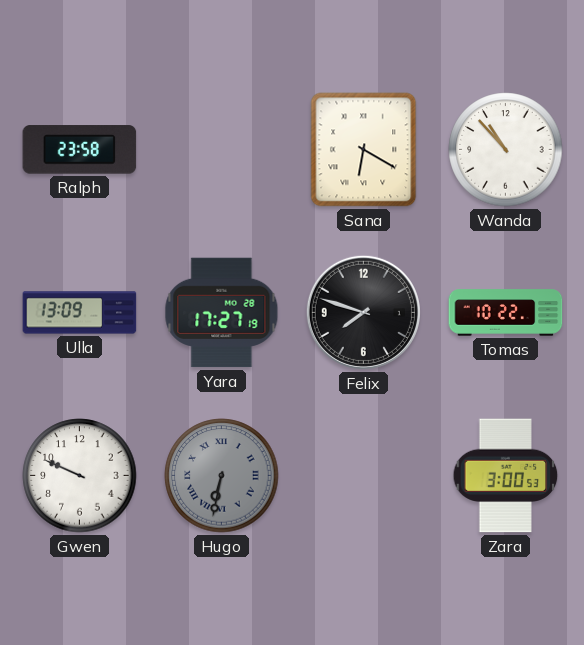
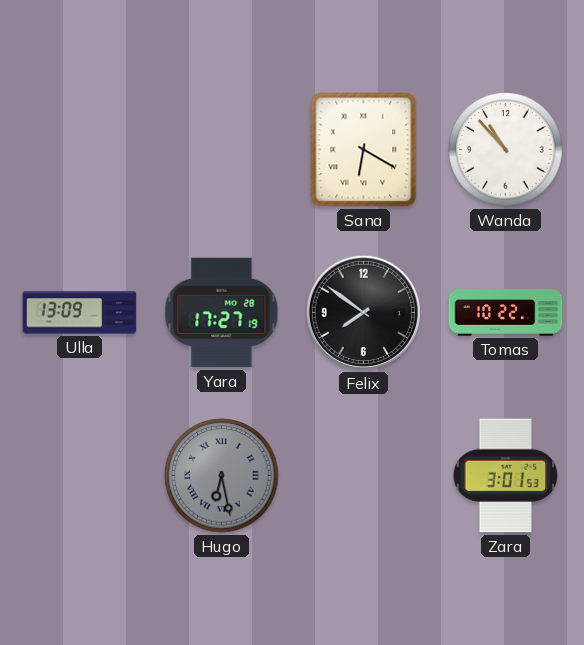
Ralph: 23:58 -> none
Felix: 7:48 -> 7:51
Gwen: 9:49 -> none
Hugo: 6:32 -> 6:28
Zara: 3:00 -> 3:01
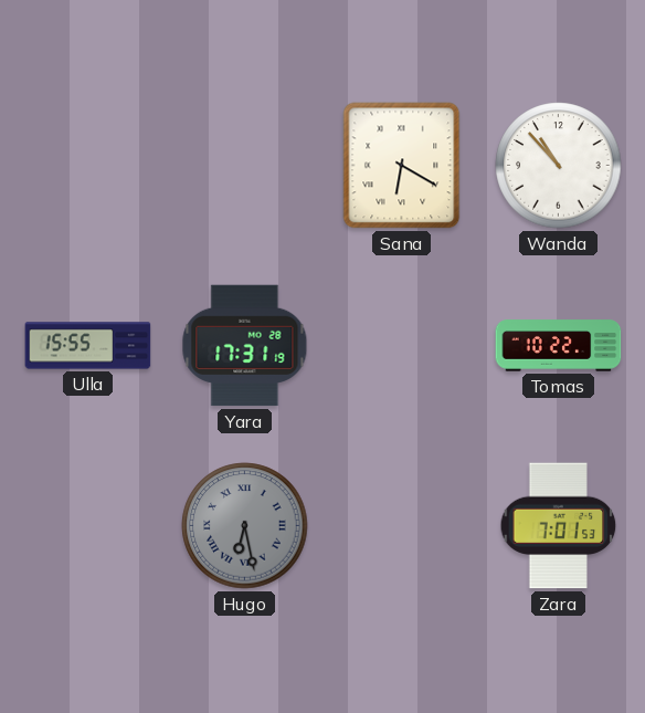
Ulla: 13:09 -> 15:55
Yara: 17:27 -> 17:31
Felix: 7:51 -> none
Zara: 3:01 -> 7:01
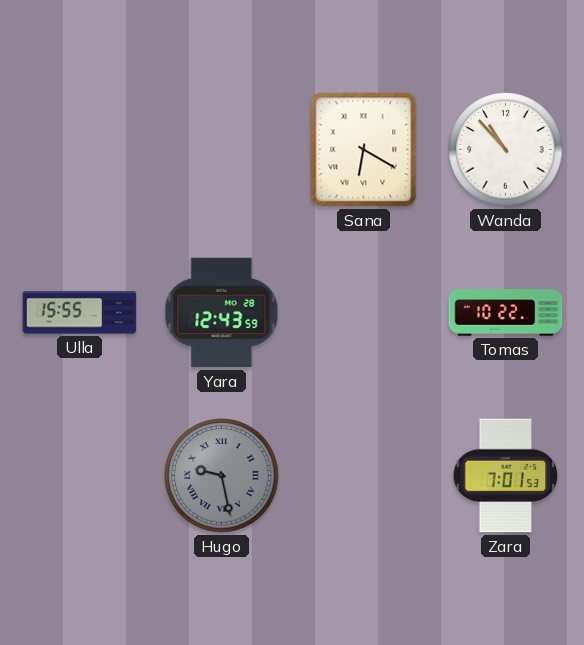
Yara: 17:31 -> 12:43
Hugo: 6:28 -> 9:28
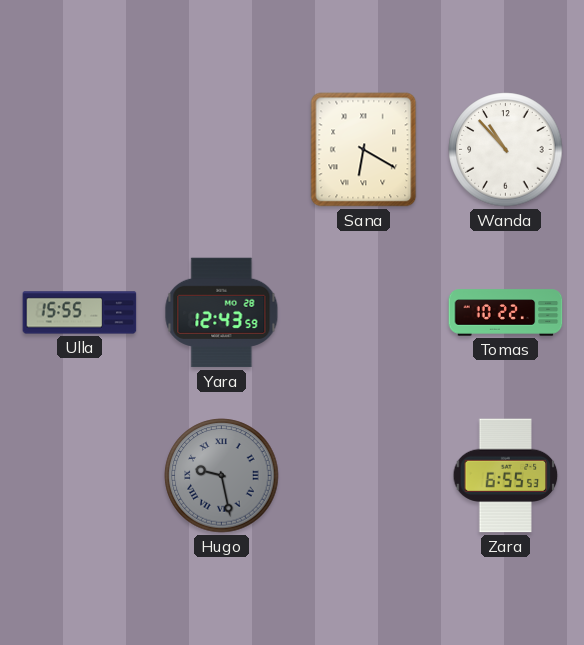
Zara: 7:01 -> 6:55
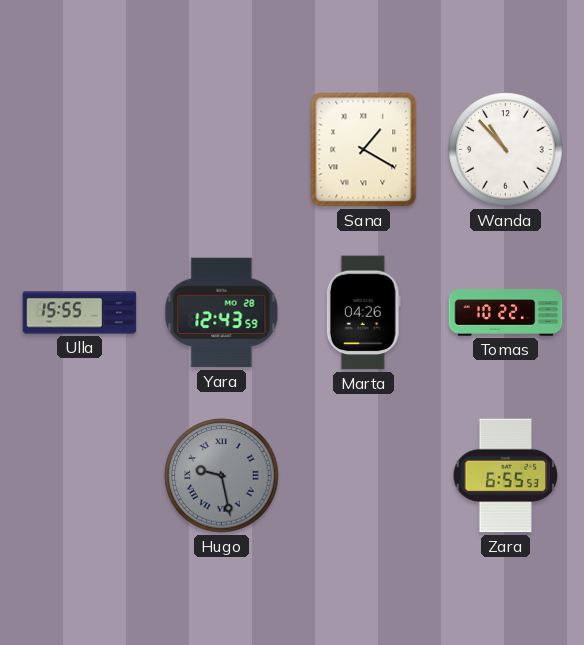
Sana: 6:20 -> 1:20
Marta: none -> 04:26
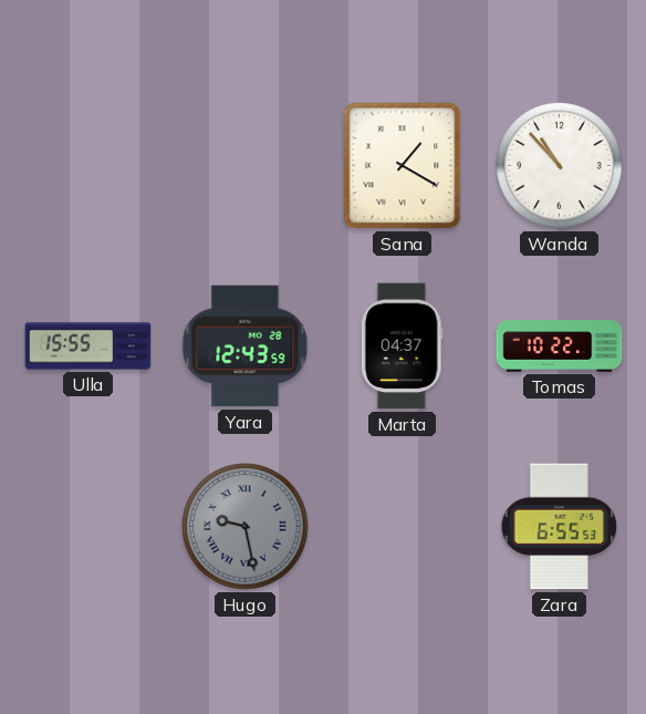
Marta: 04:26 -> 04:37
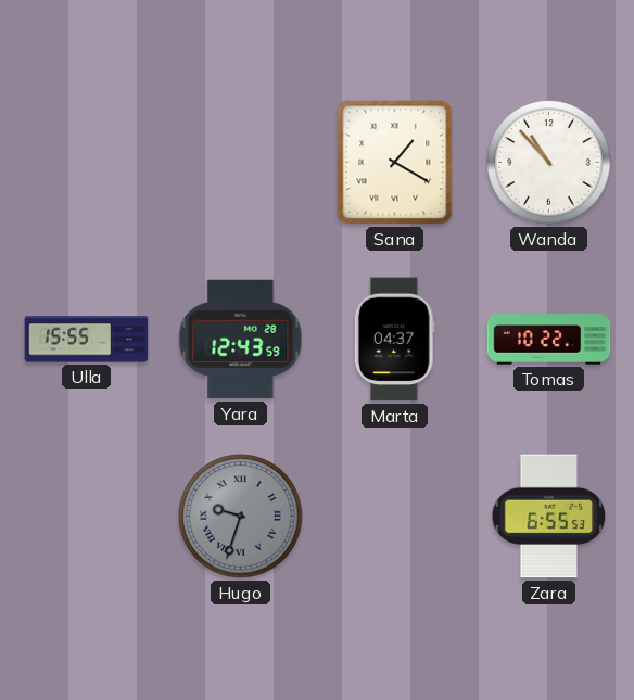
Hugo: 9:28 -> 9:33
